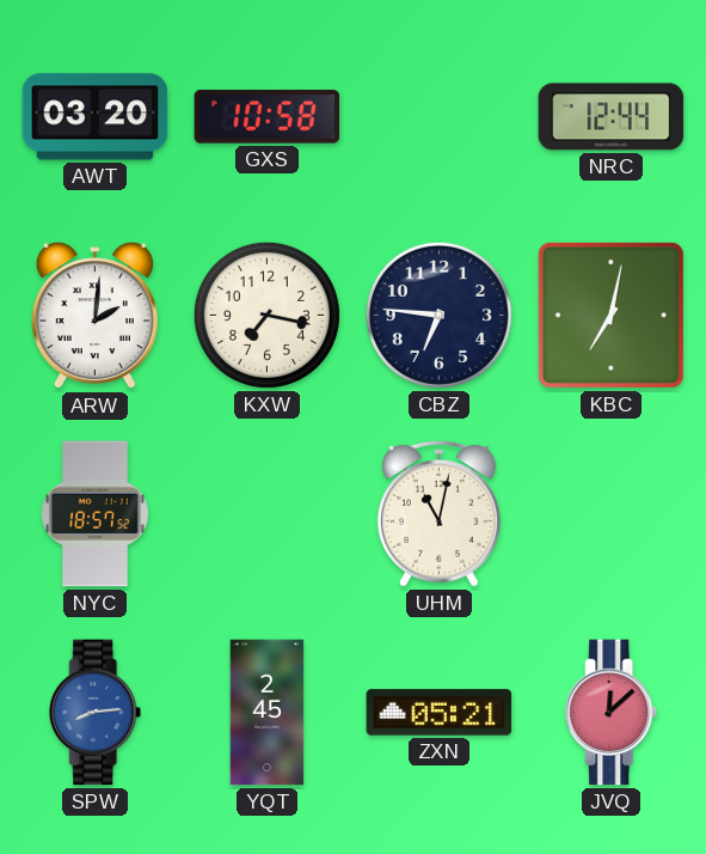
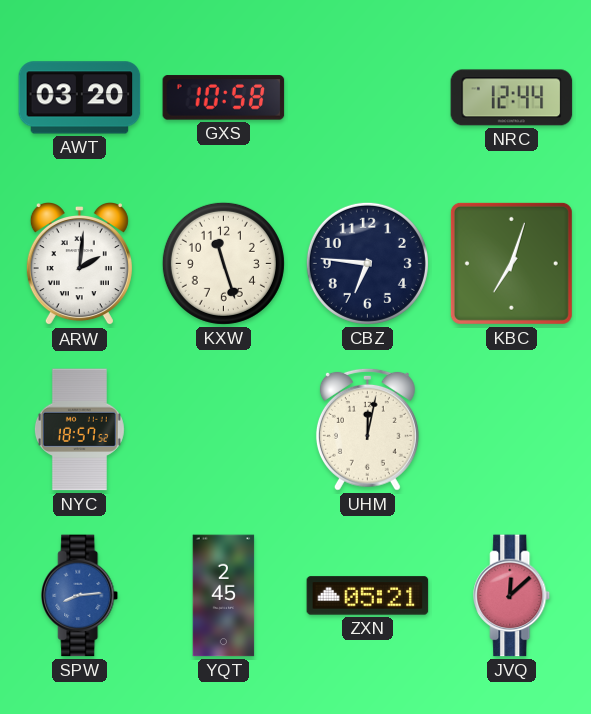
KXW: 7:17 -> 11:27
KBC: 7:02 -> 7:03
UHM: 11:02 -> 12:02
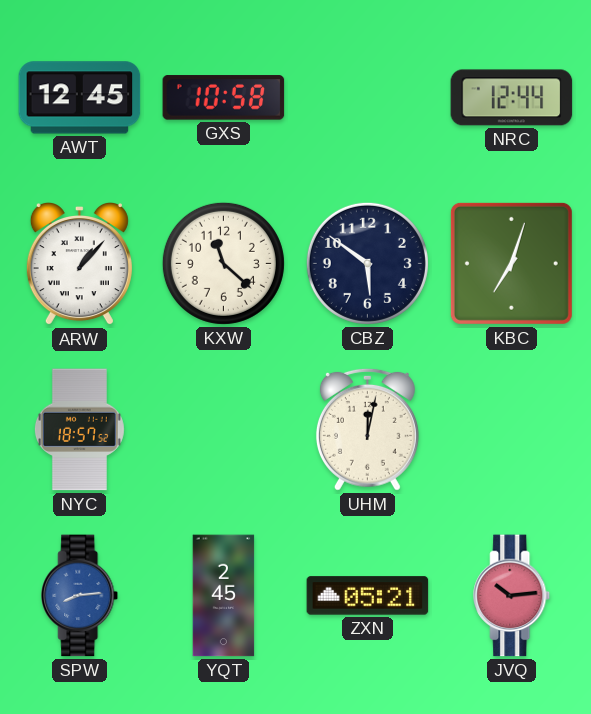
AWT: 03:20 -> 12:45
ARW: 2:01 -> 1:07
KXW: 11:27 -> 11:22
CBZ: 6:46 -> 5:51
JVQ: 12:08 -> 10:14
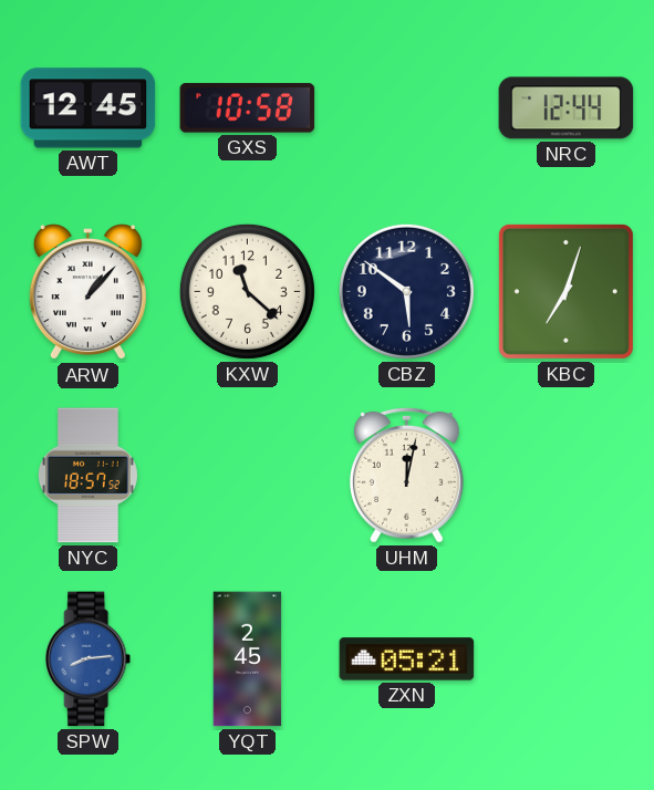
JVQ: 10:14 -> none
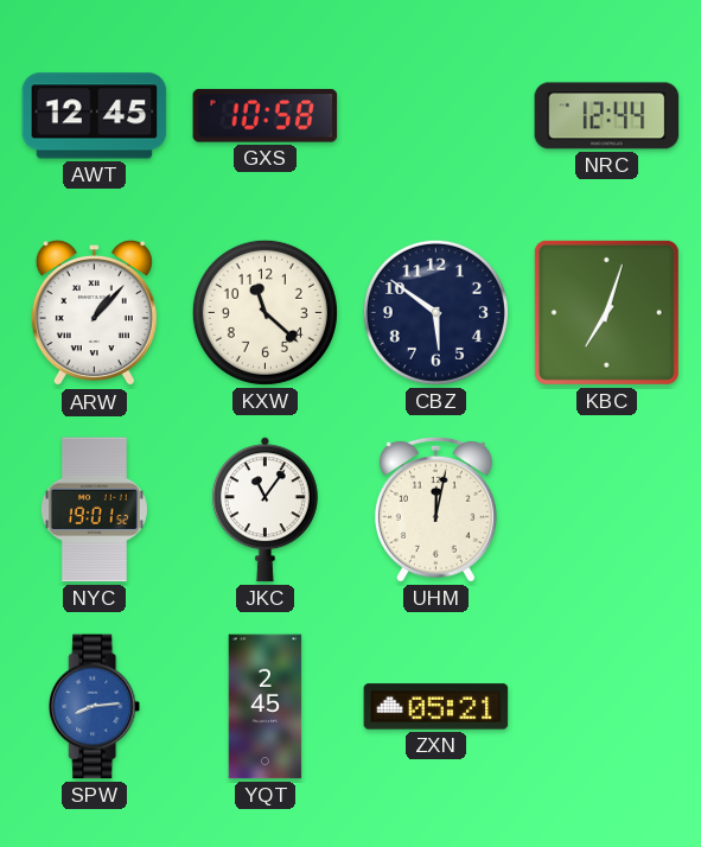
NYC: 18:57 -> 19:01
JKC: none -> 11:06
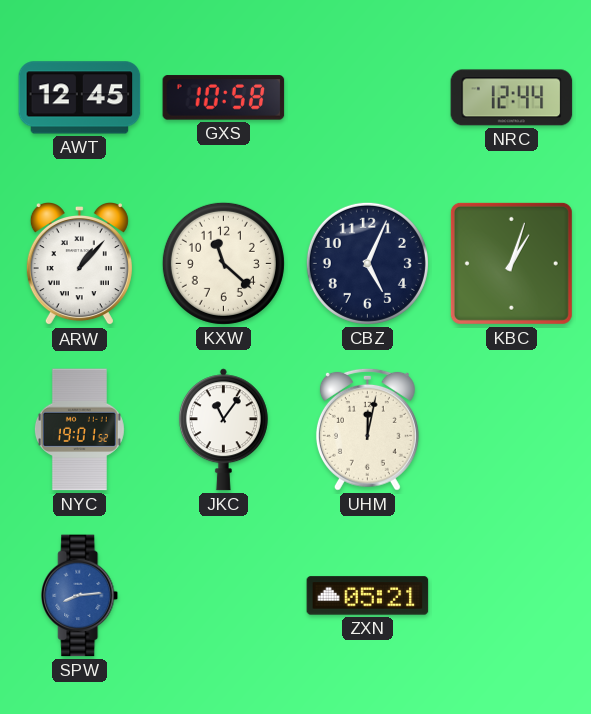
CBZ: 5:51 -> 5:04
KBC: 7:03 -> 1:03
YQT: 2:45 -> none
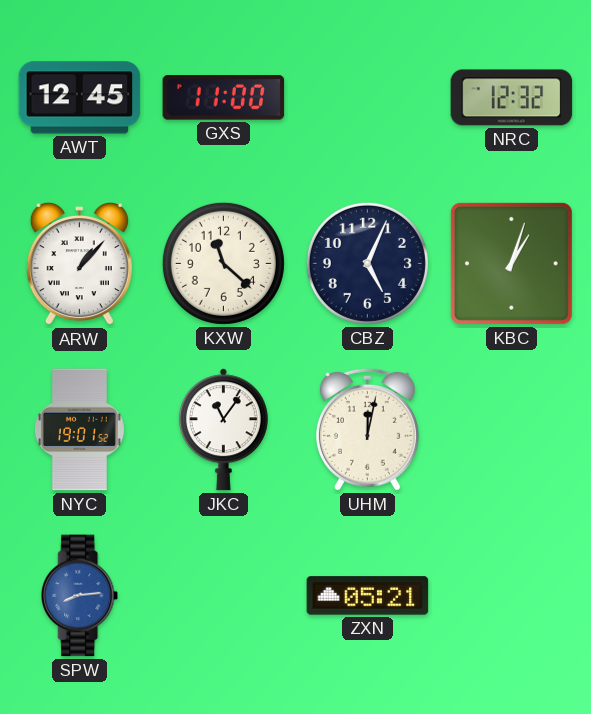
GXS: 10:58 -> 11:00
NRC: 12:44 -> 12:32
